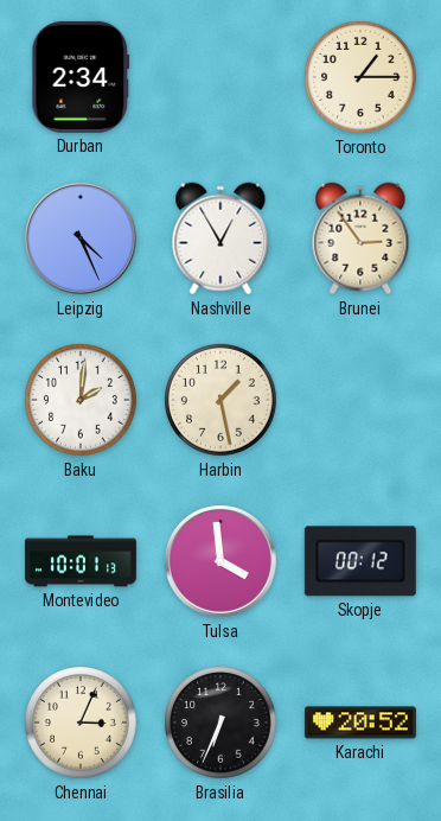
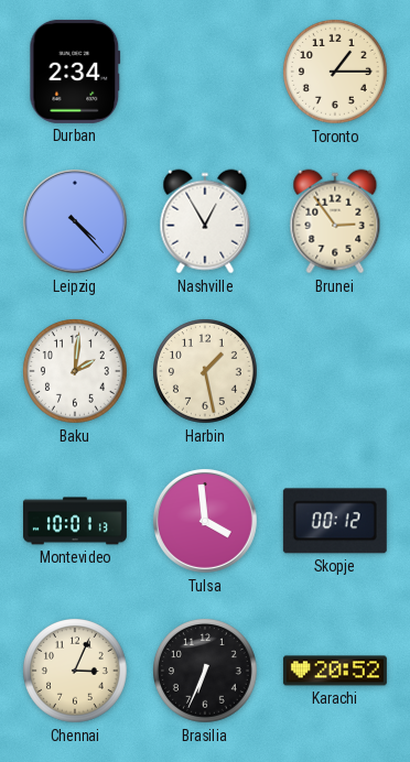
Leipzig: 4:26 -> 4:23
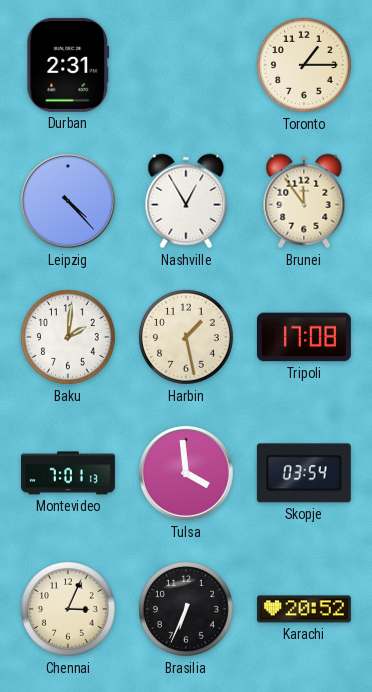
Durban: 2:34 -> 2:31
Brunei: 2:54 -> 11:54
Tripoli: none -> 17:08
Montevideo: 10:01 -> 7:01
Skopje: 00:12 -> 03:54
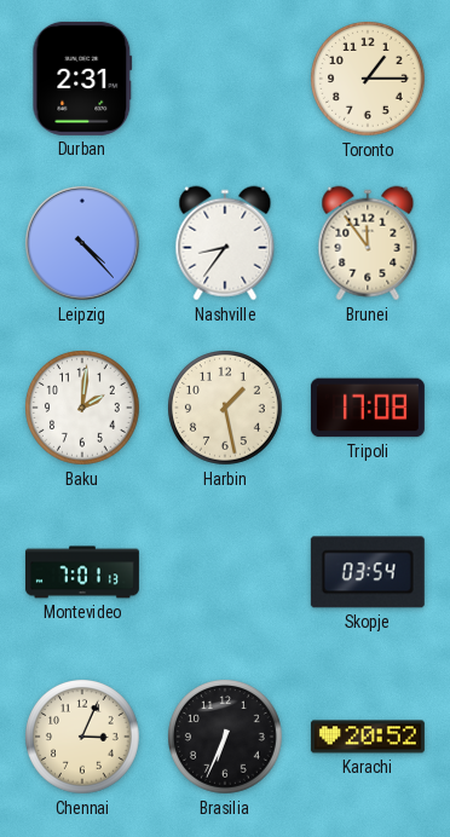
Nashville: 12:55 -> 8:36
Tulsa: 3:59 -> none
